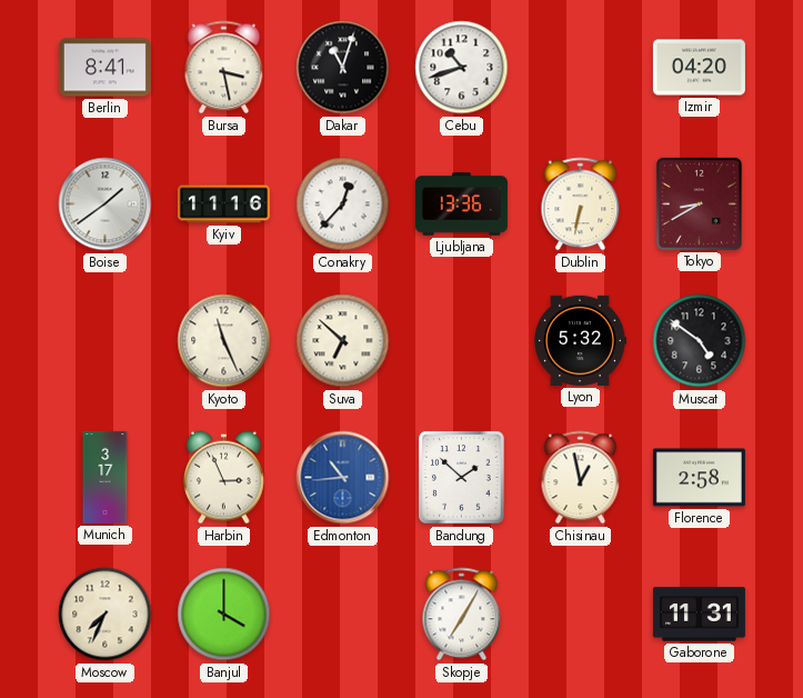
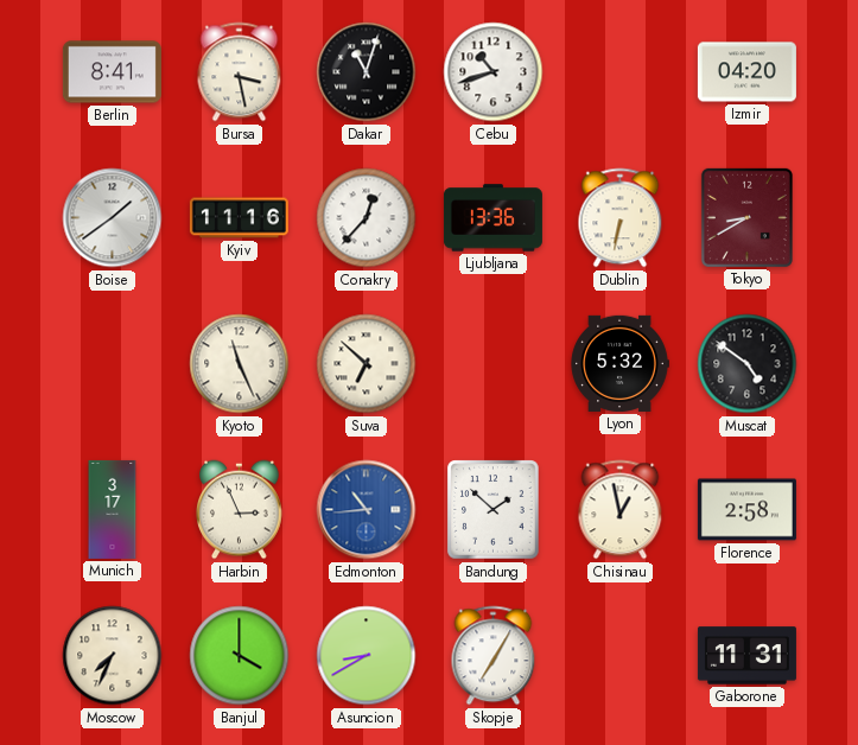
Asuncion: none -> 8:40
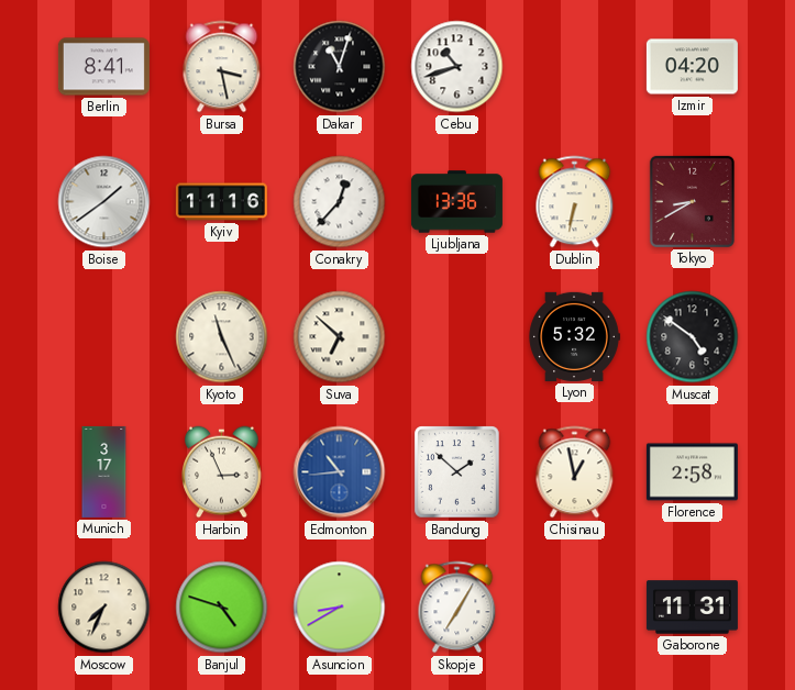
Banjul: 4:00 -> 4:48
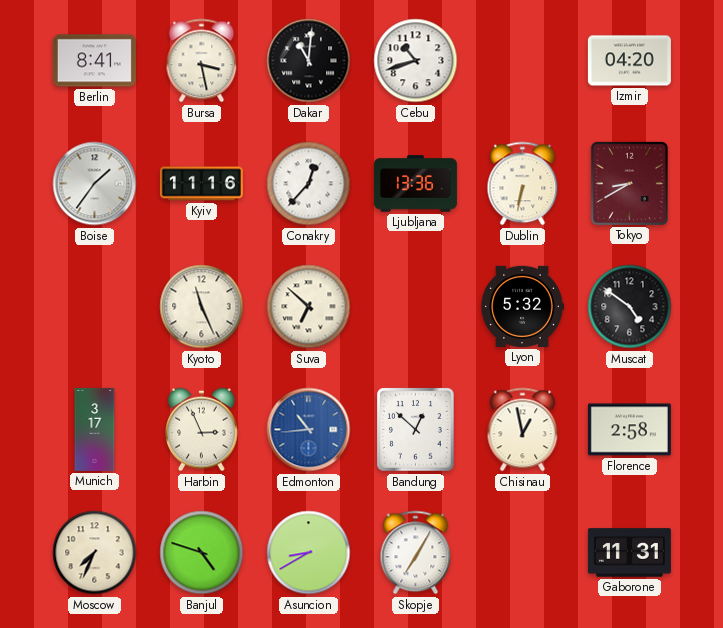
Dakar: 11:03 -> 11:01
Boise: 1:39 -> 1:36
Bandung: 1:52 -> 12:52
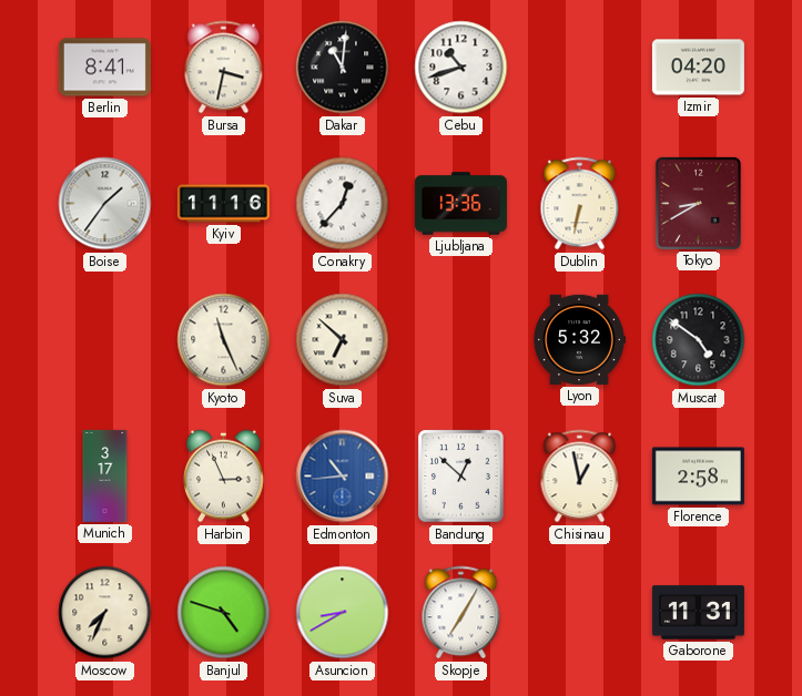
Bursa: 3:28 -> 3:32
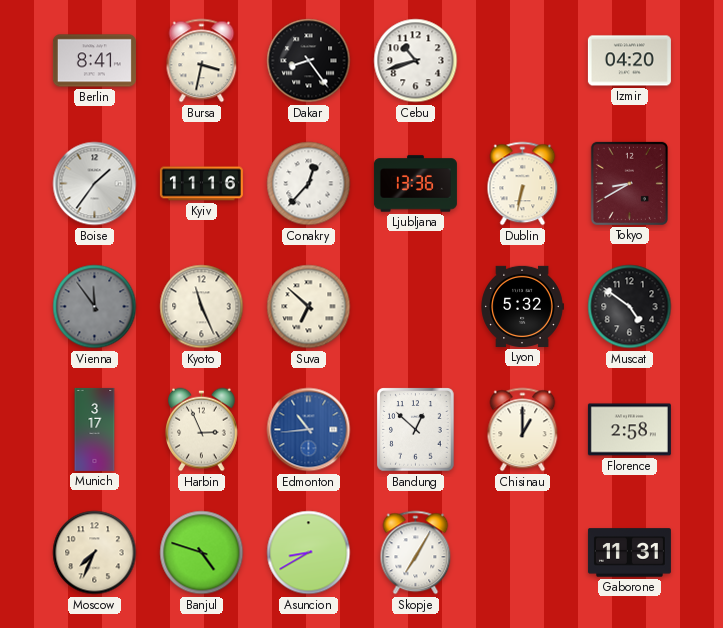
Dakar: 11:01 -> 8:24
Vienna: none -> 11:54
Chisinau: 12:58 -> 1:00
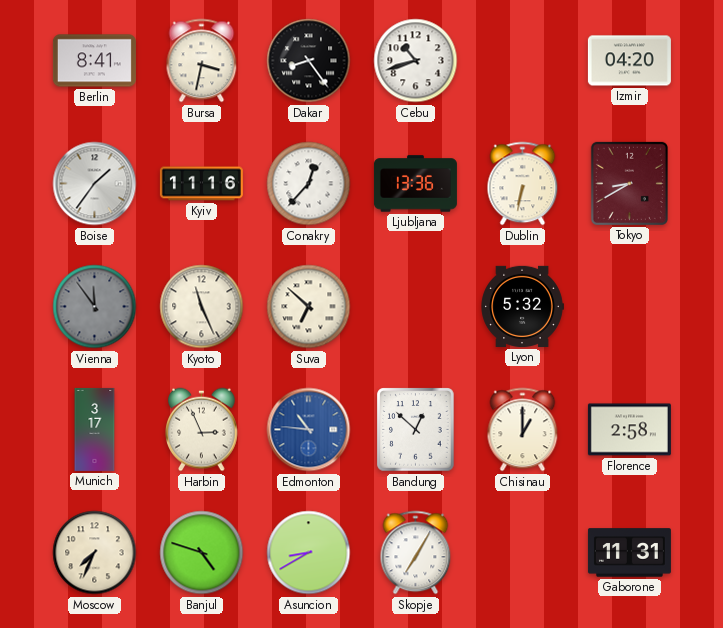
Muscat: 4:51 -> none
Edmonton: 10:44 -> 10:46
